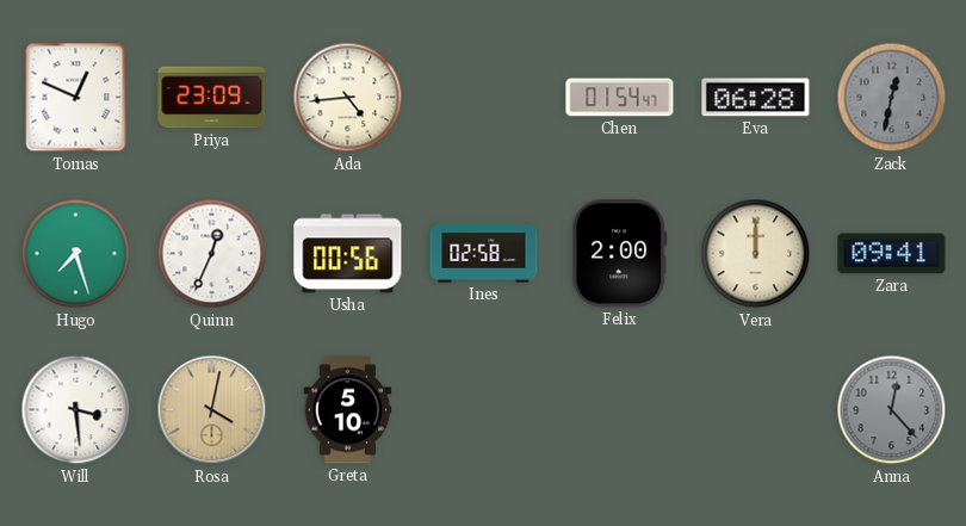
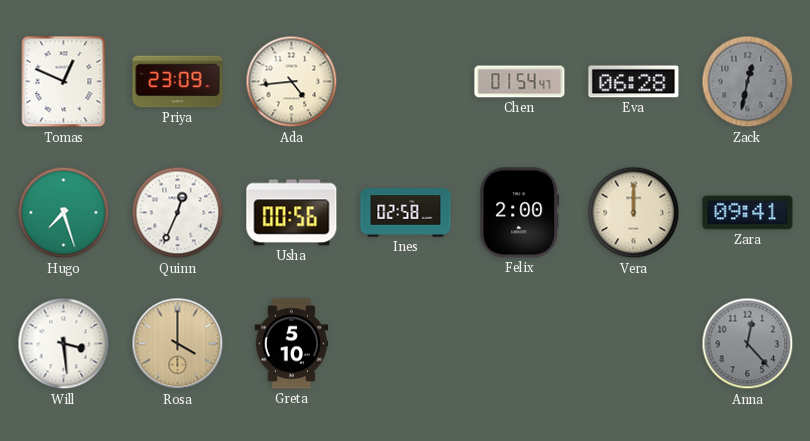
Rosa: 4:02 -> 4:00
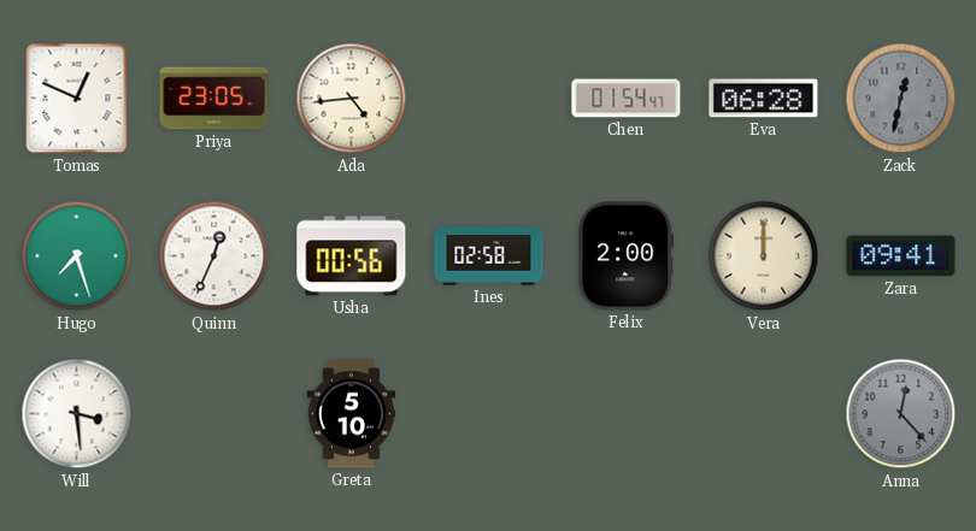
Priya: 23:09 -> 23:05
Rosa: 4:00 -> none
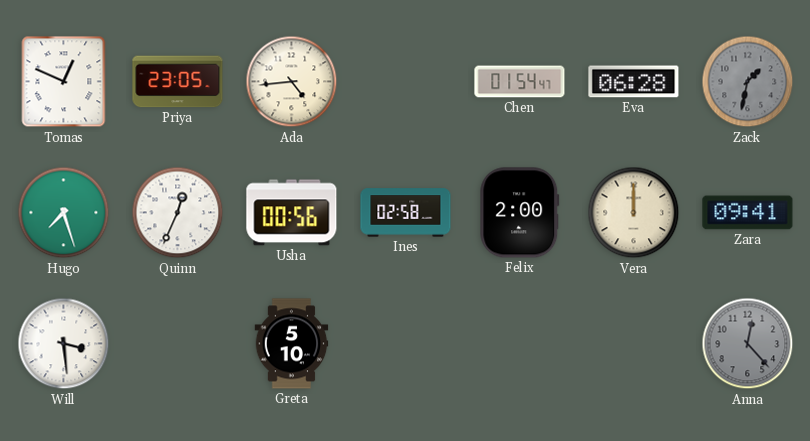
Zack: 12:32 -> 1:32
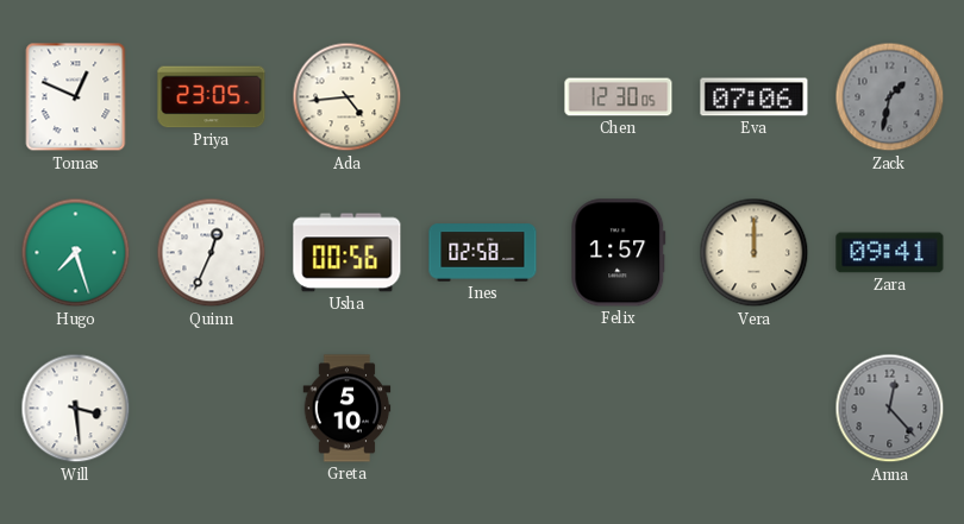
Chen: 01:54 -> 12:30
Eva: 06:28 -> 07:06
Felix: 2:00 -> 1:57
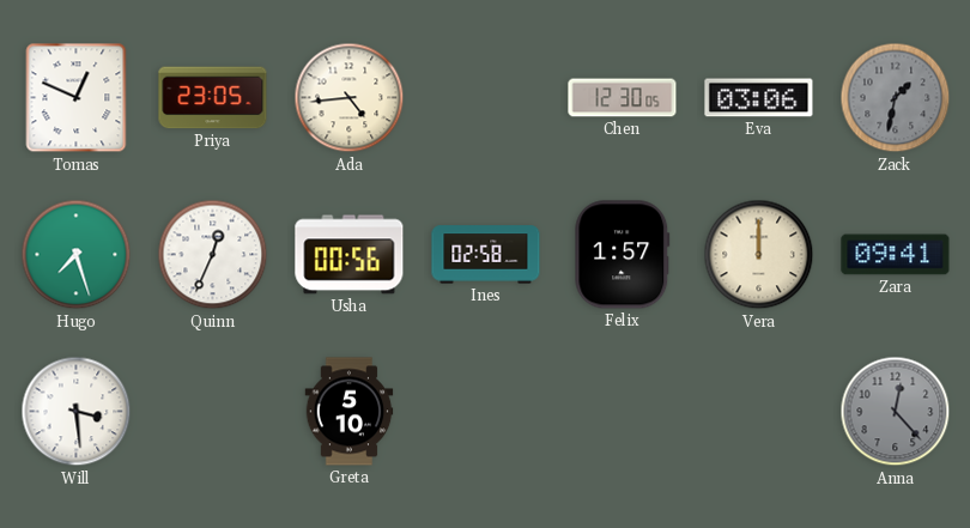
Eva: 07:06 -> 03:06
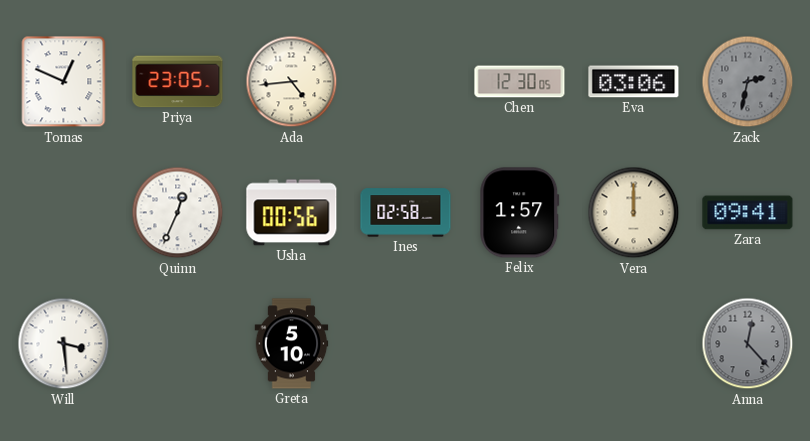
Zack: 1:32 -> 2:32
Hugo: 7:27 -> none
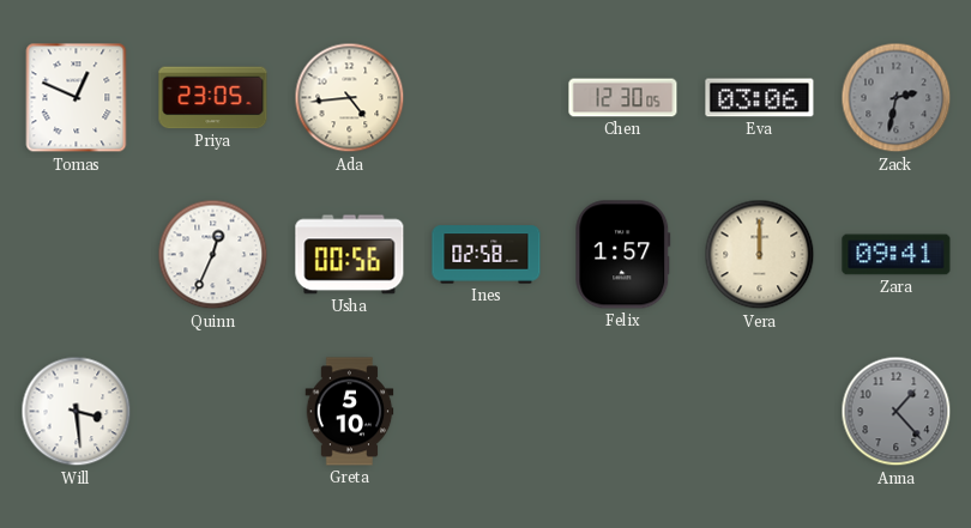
Anna: 12:23 -> 1:23
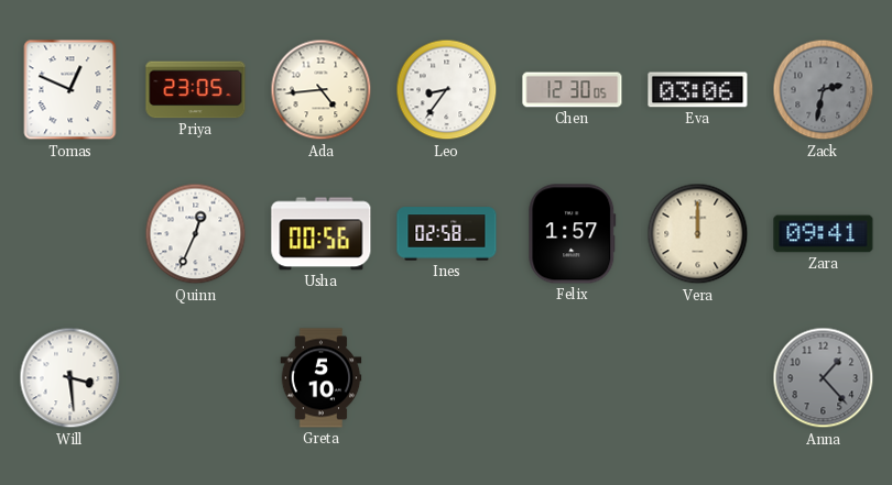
Leo: none -> 8:36
